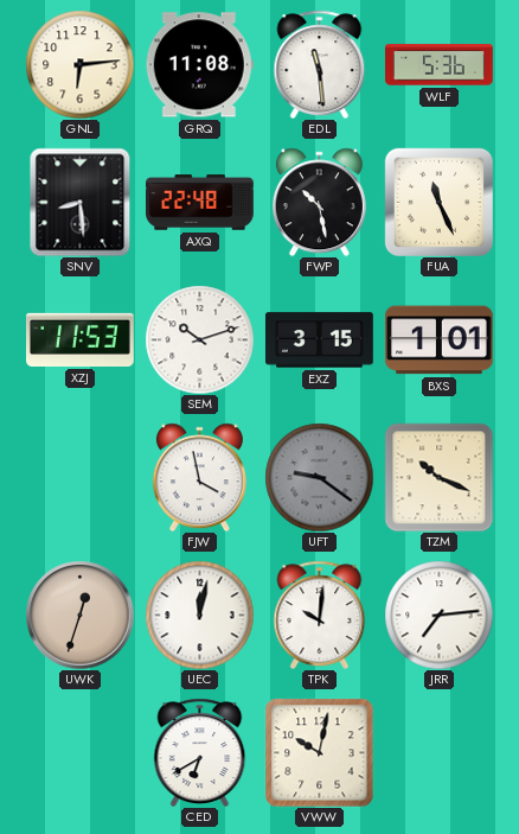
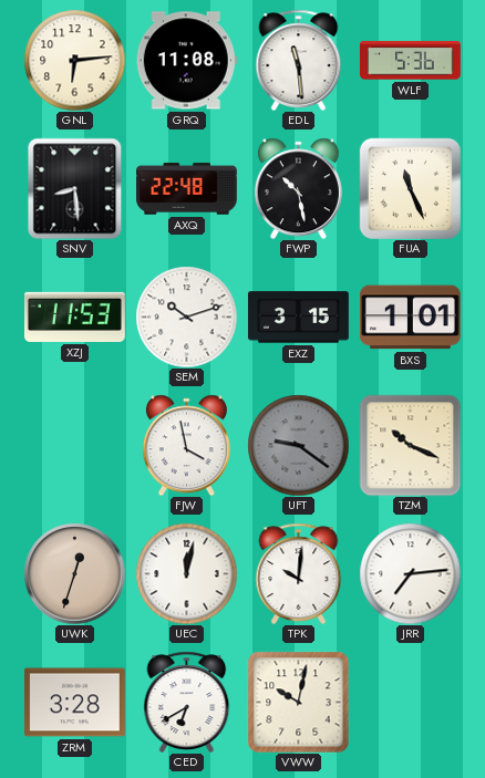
ZRM: none -> 3:28
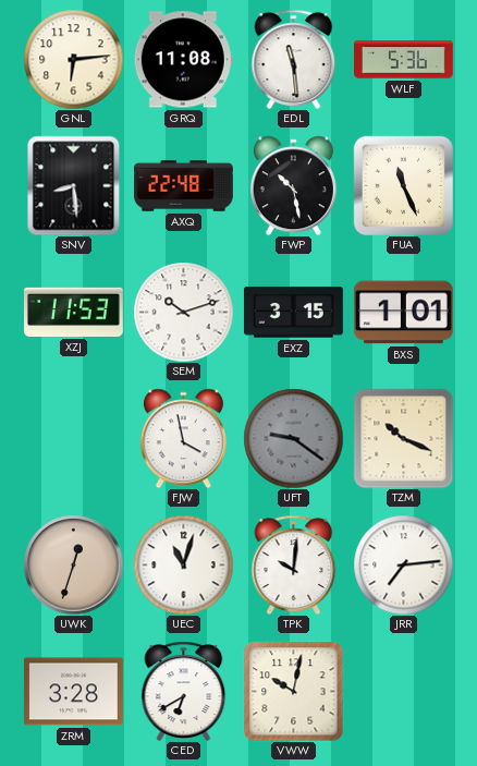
UEC: 12:02 -> 11:03
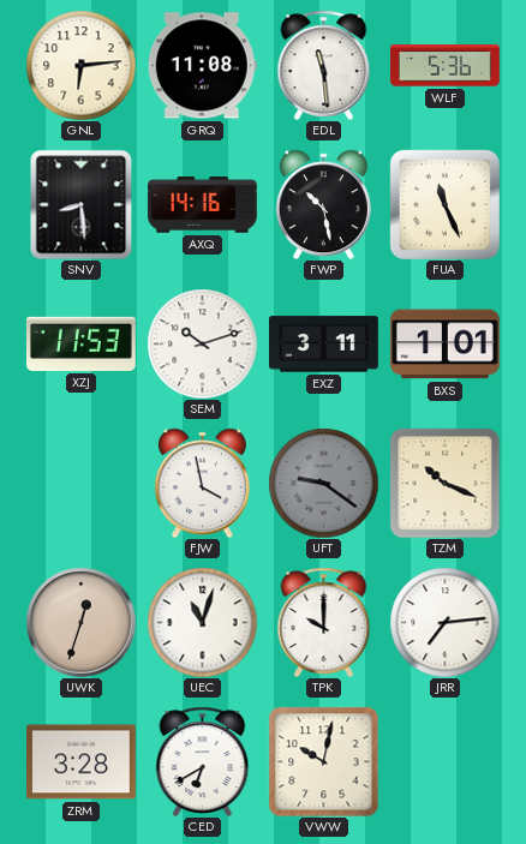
AXQ: 22:48 -> 14:16
EXZ: 3:15 -> 3:11
TPK: 10:01 -> 10:00
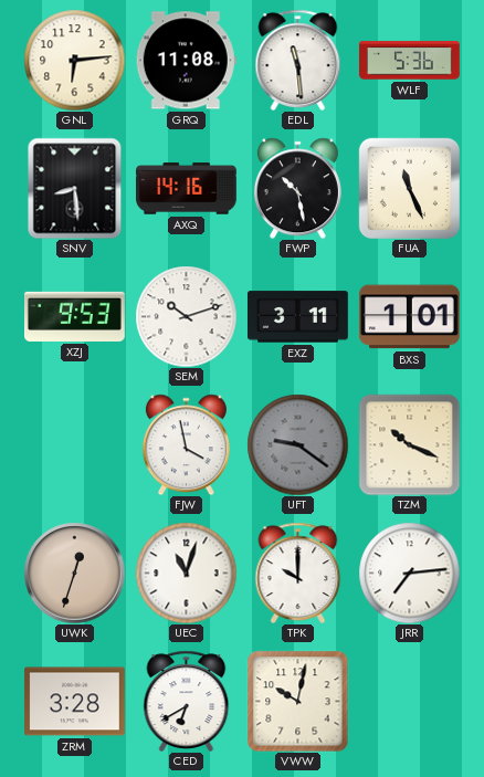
XZJ: 11:53 -> 9:53
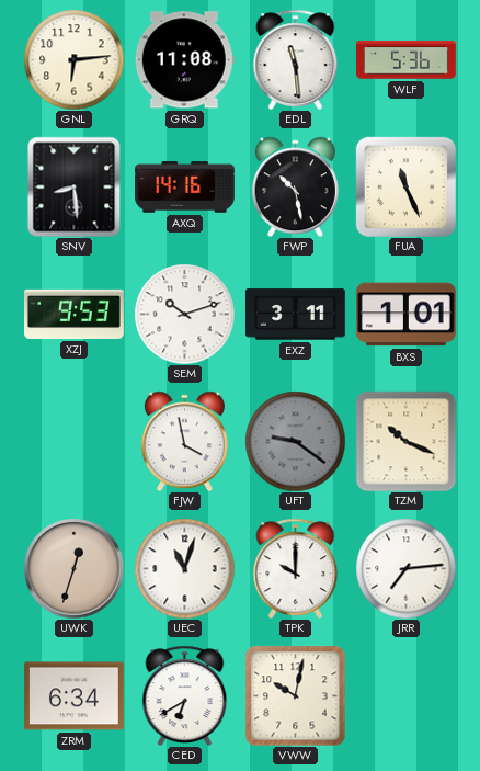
ZRM: 3:28 -> 6:34
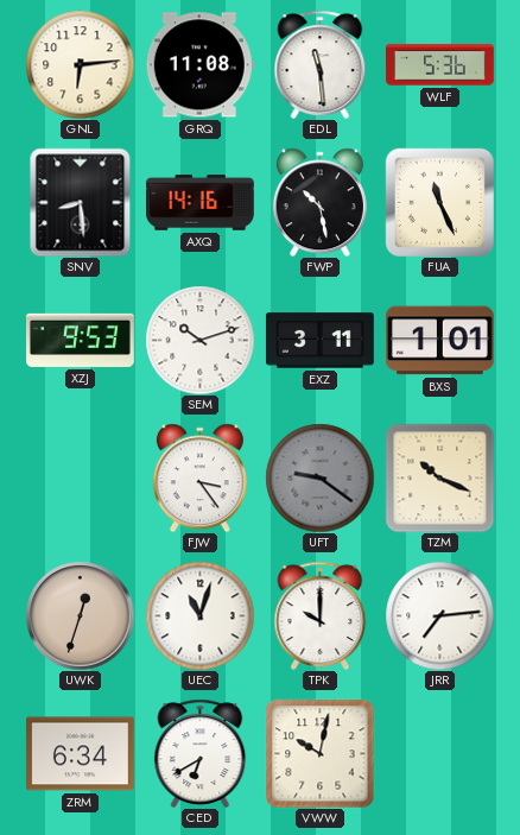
FJW: 3:58 -> 3:24
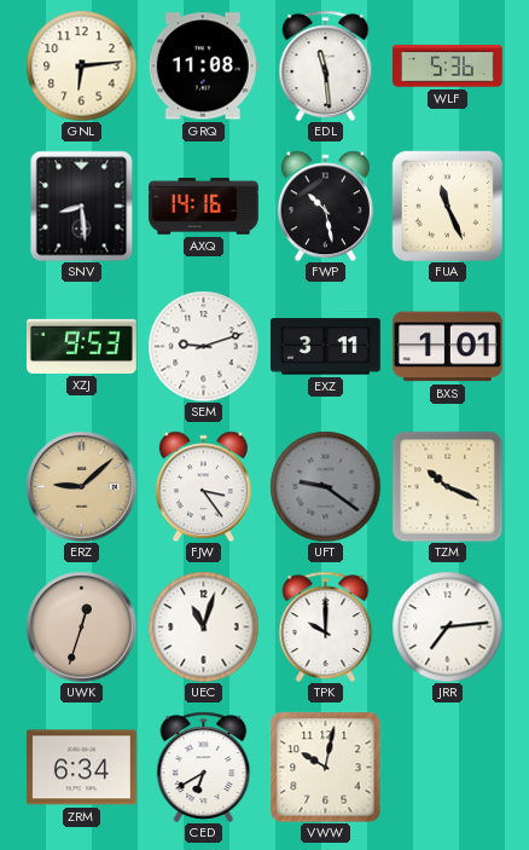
SEM: 10:12 -> 9:12
ERZ: none -> 9:08
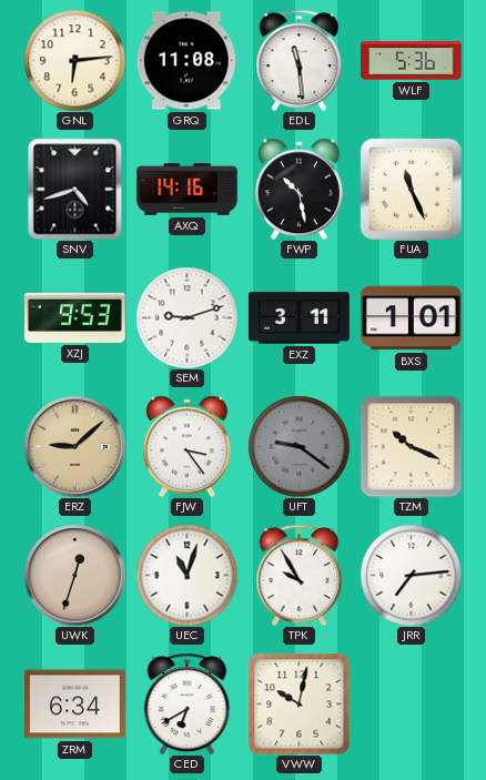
SNV: 8:29 -> 4:42
TPK: 10:00 -> 9:55
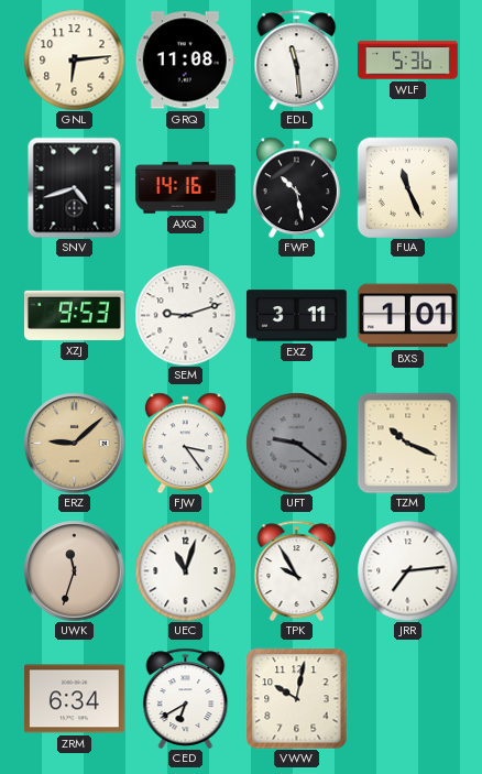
UWK: 12:33 -> 11:33
